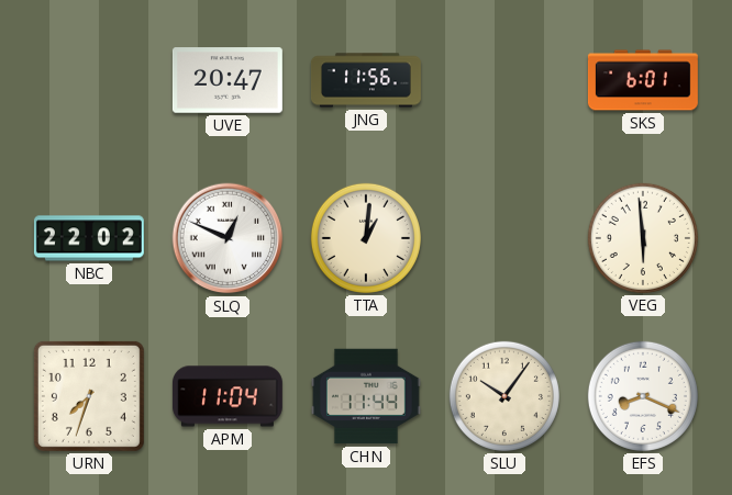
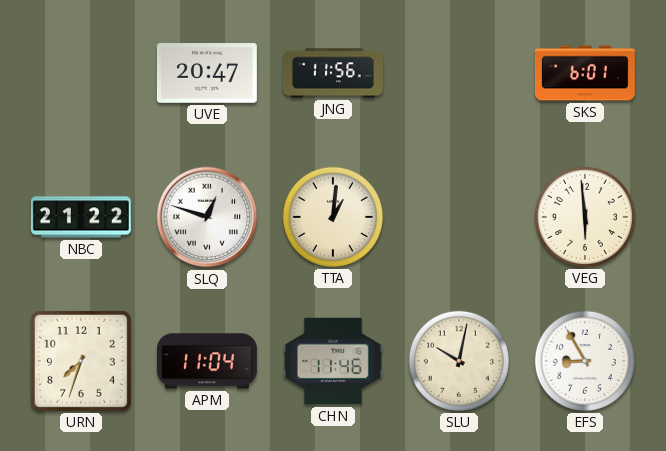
NBC: 22:02 -> 21:22
SLQ: 12:49 -> 12:48
CHN: 11:44 -> 11:46
SLU: 10:06 -> 10:02
EFS: 8:19 -> 8:55
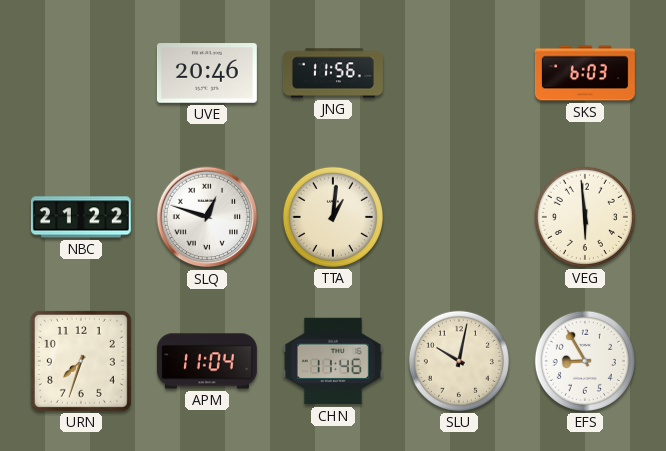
UVE: 20:47 -> 20:46
SKS: 6:01 -> 6:03
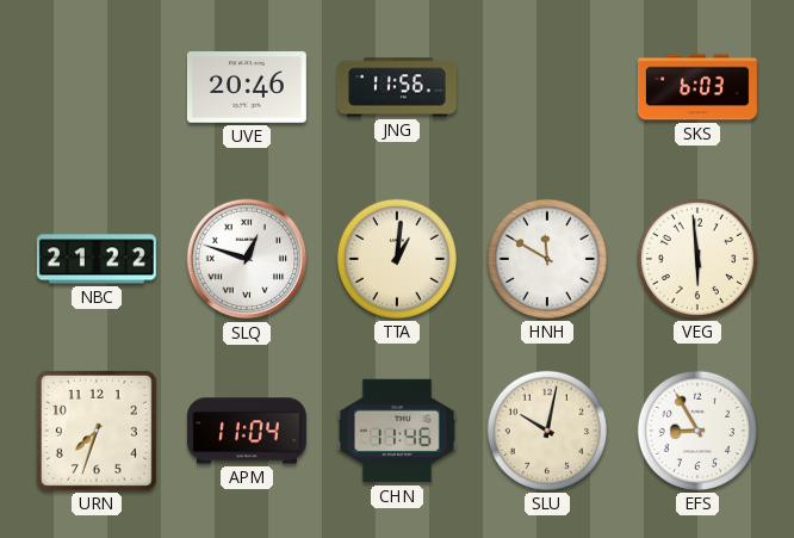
HNH: none -> 11:50
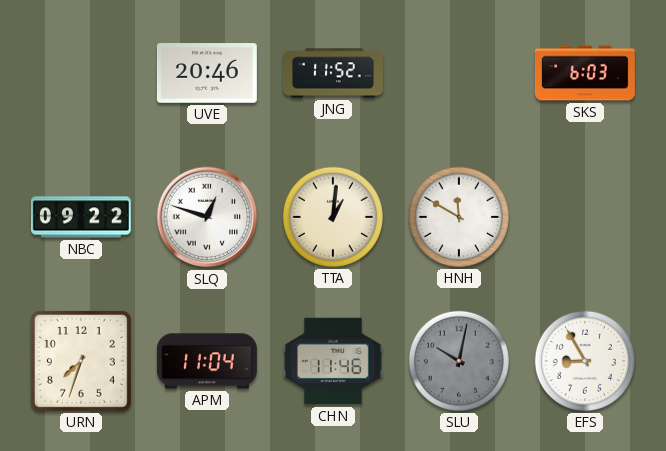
JNG: 11:56 -> 11:52
NBC: 21:22 -> 09:22
VEG: 5:59 -> none
SLU dial: cream -> grey
